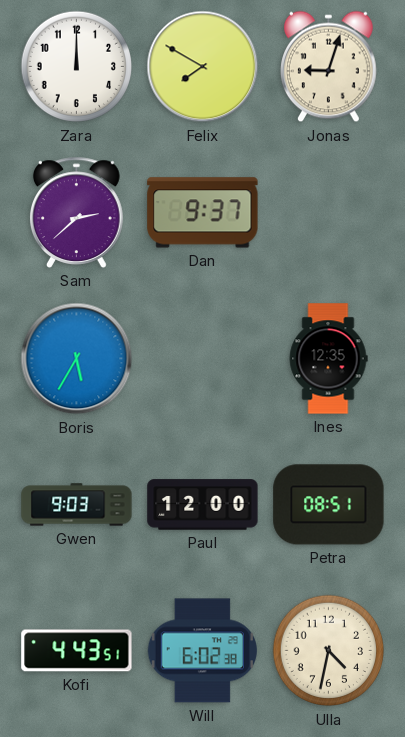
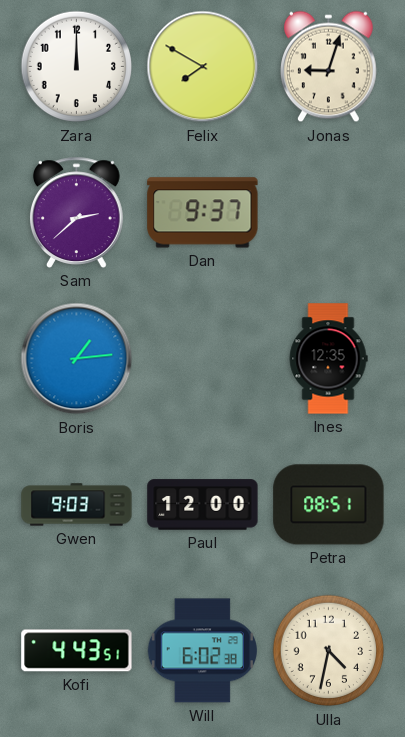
Boris: 5:35 -> 1:14
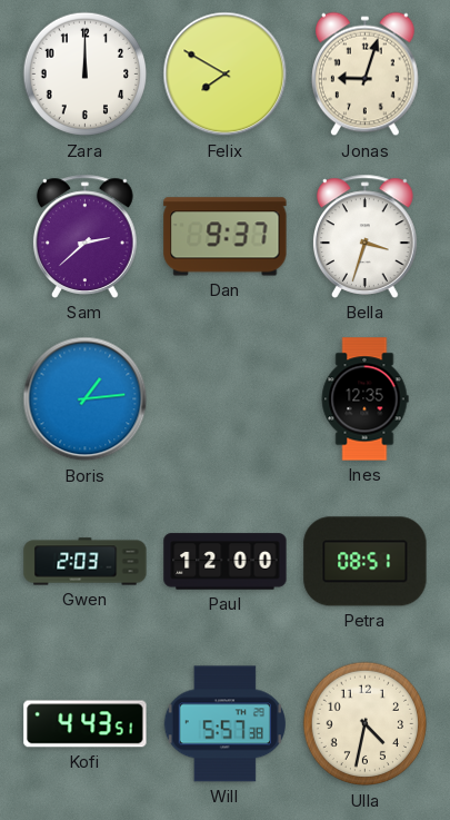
Bella: none -> 3:33
Gwen: 9:03 -> 2:03
Will: 6:02 -> 5:57
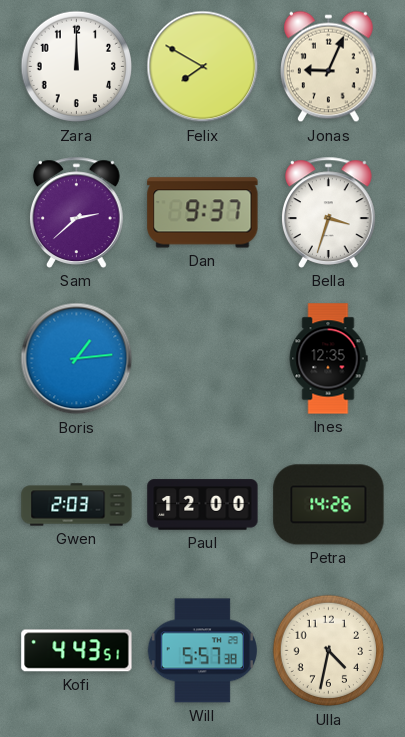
Jonas: 9:03 -> 9:04
Petra: 08:51 -> 14:26
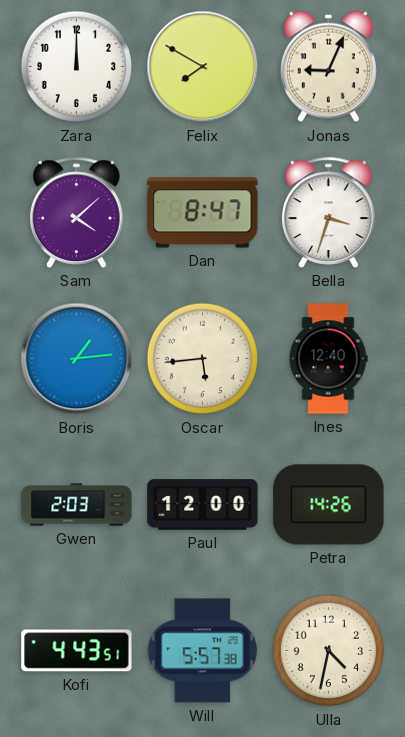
Sam: 2:38 -> 4:08
Dan: 9:37 -> 8:47
Oscar: none -> 5:44
Ines: 12:35 -> 12:40
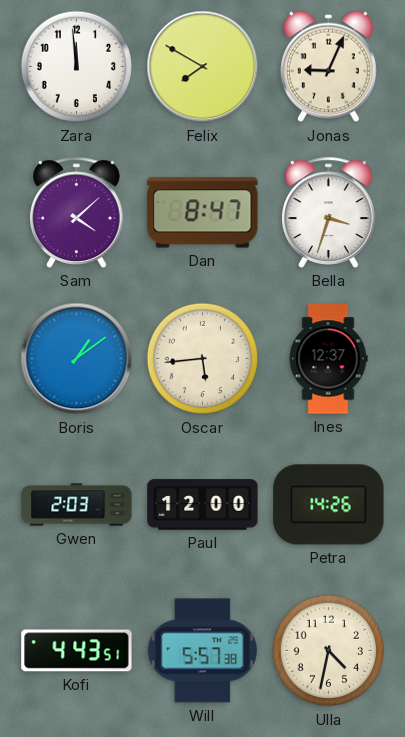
Zara: 12:00 -> 11:59
Boris: 1:14 -> 1:09
Ines: 12:40 -> 12:37
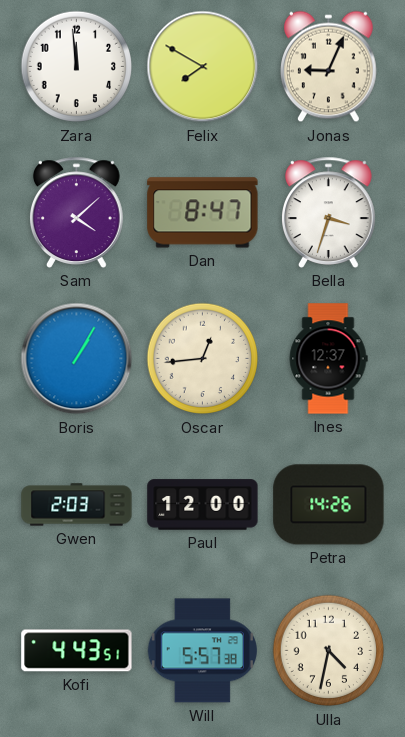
Boris: 1:09 -> 1:05
Oscar: 5:44 -> 12:44
